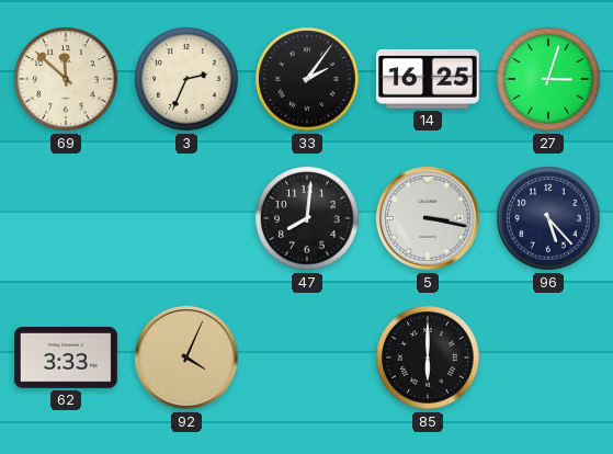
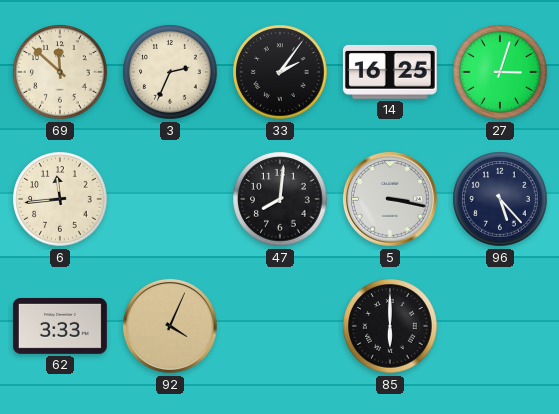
6: none -> 11:44
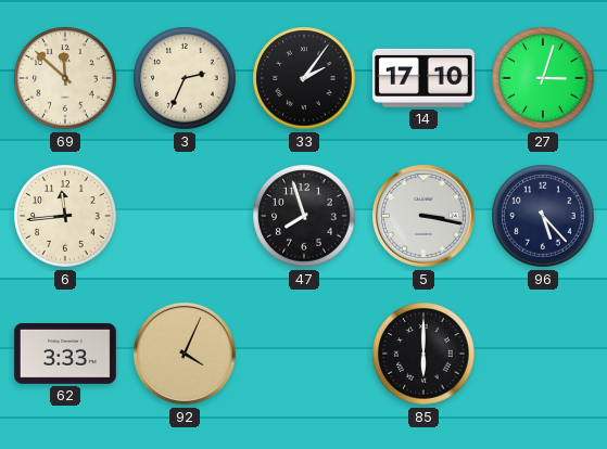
14: 16:25 -> 17:10
47: 8:01 -> 7:57
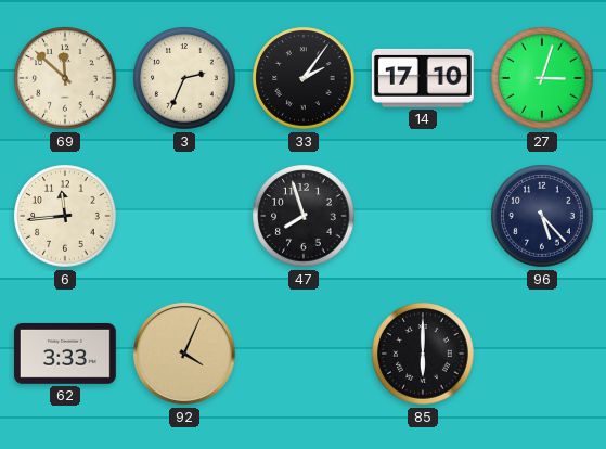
5: 3:17 -> none
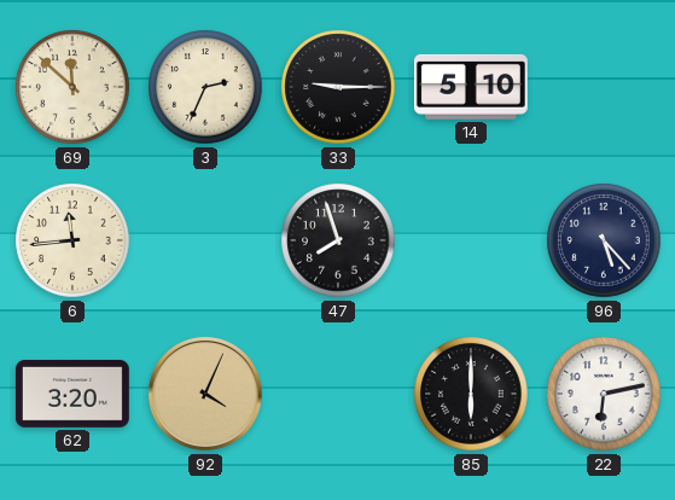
33: 2:06 -> 9:15
14: 17:10 -> 5:10
27: 3:03 -> none
62: 3:33 -> 3:20
22: none -> 6:13
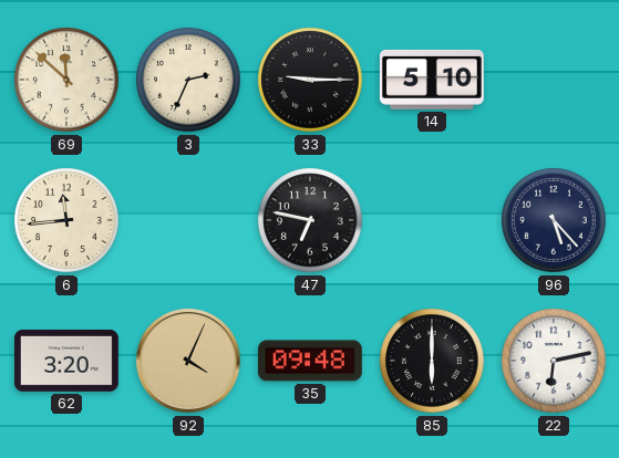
47: 7:57 -> 6:47
35: none -> 09:48
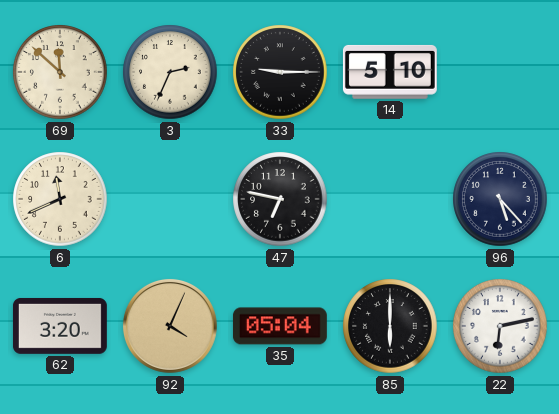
6: 11:44 -> 11:41
35: 09:48 -> 05:04
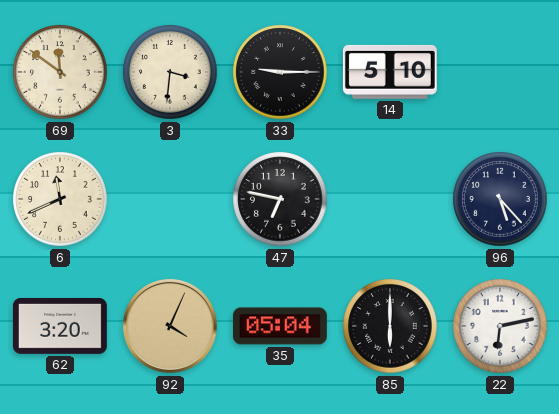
69: 11:52 -> 11:51
3: 2:34 -> 3:31
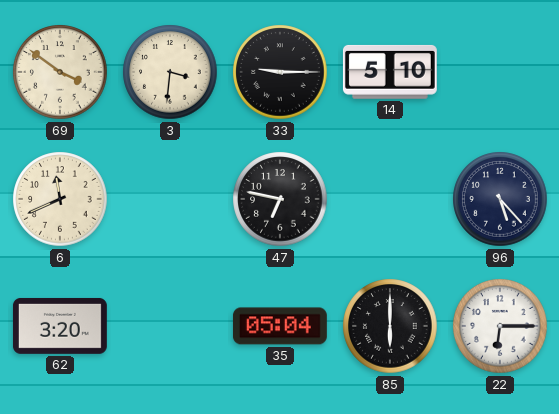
69: 11:51 -> 3:51
92: 4:04 -> none
22: 6:13 -> 6:15
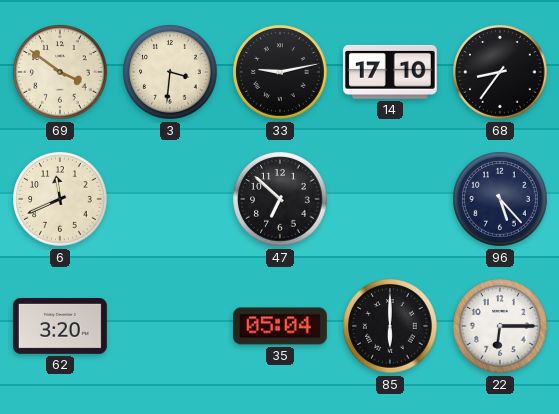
33: 9:15 -> 9:13
14: 5:10 -> 17:10
68: none -> 8:36
47: 6:47 -> 6:52
